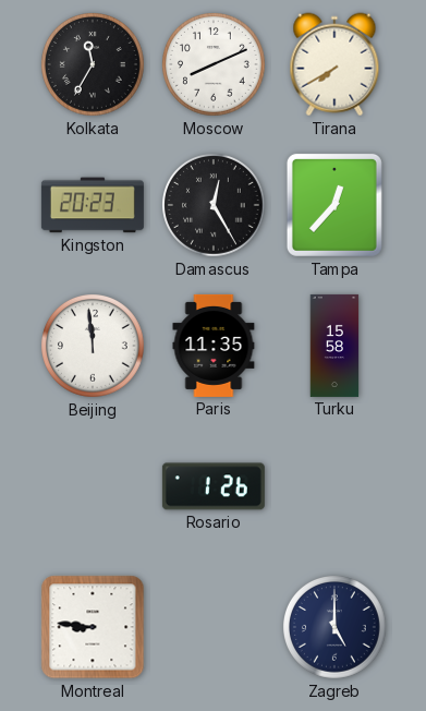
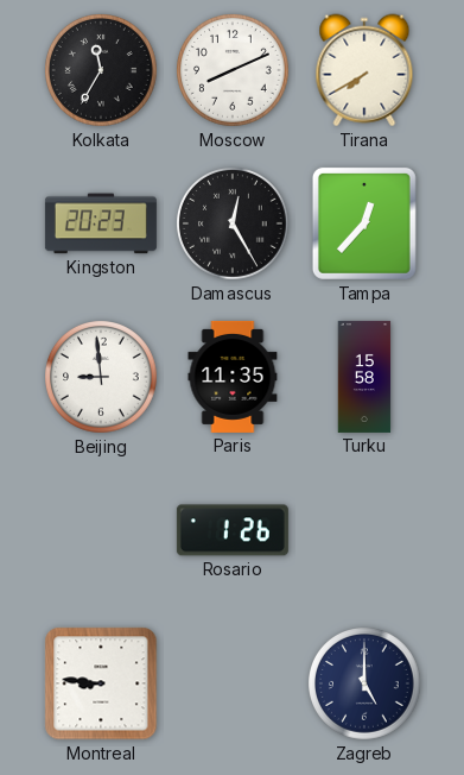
Beijing: 11:59 -> 8:59
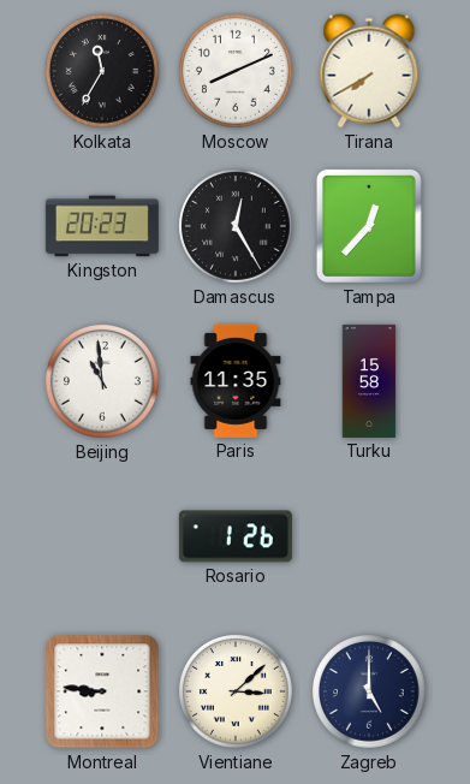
Beijing: 8:59 -> 10:59
Vientiane: none -> 3:08
